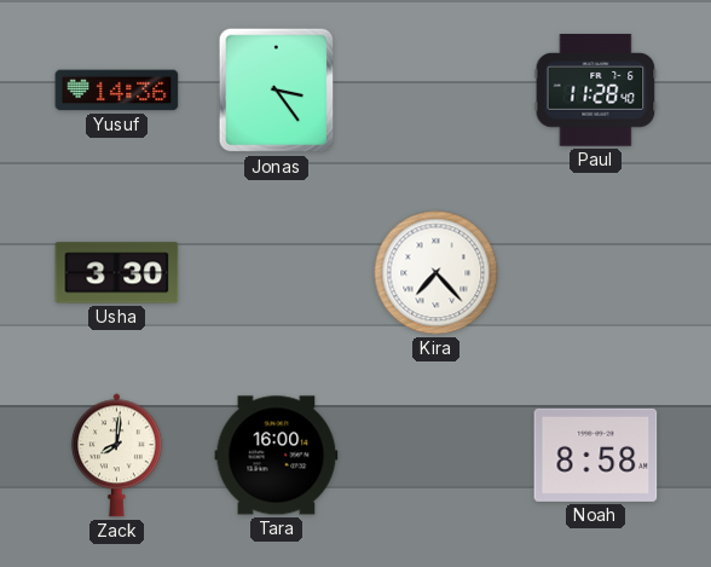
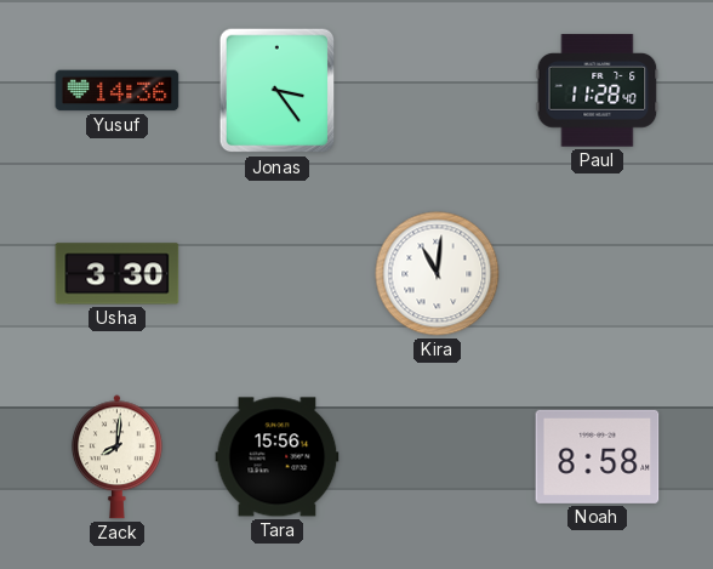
Kira: 7:23 -> 11:01
Tara: 16:00 -> 15:56
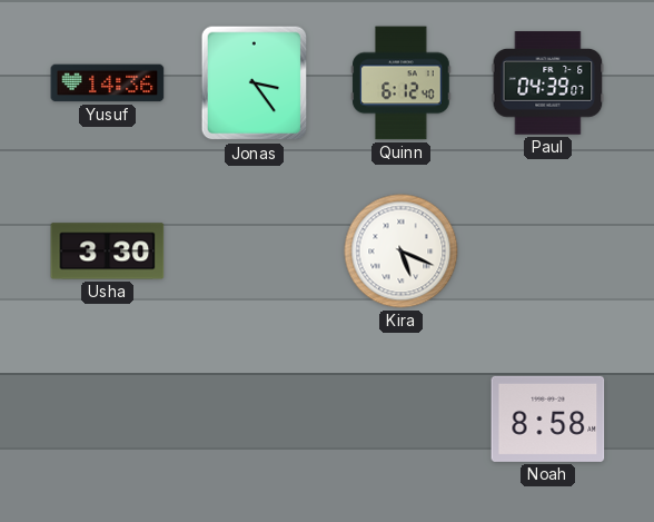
Quinn: none -> 6:12
Paul: 11:28 -> 04:39
Kira: 11:01 -> 5:19
Zack: 8:01 -> none
Tara: 15:56 -> none
